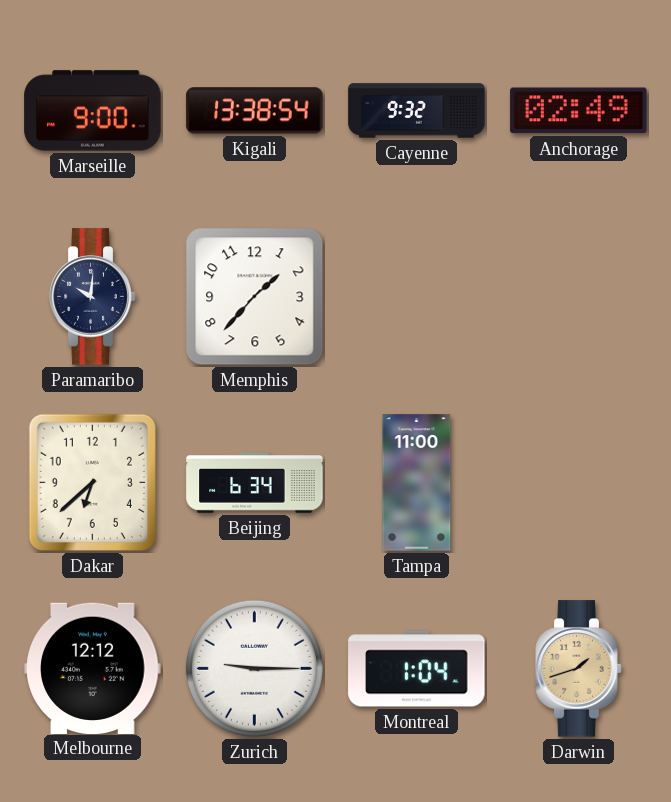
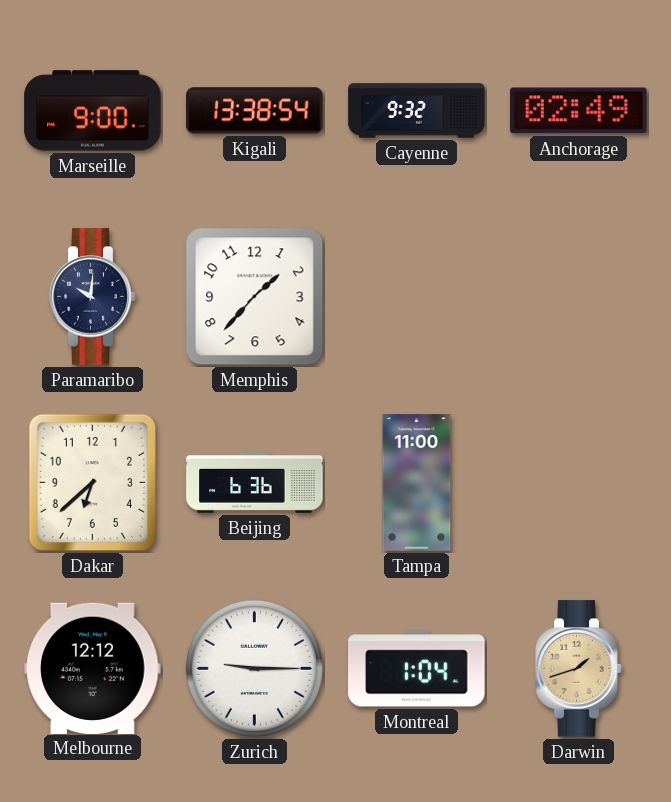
Beijing: 6:34 -> 6:36
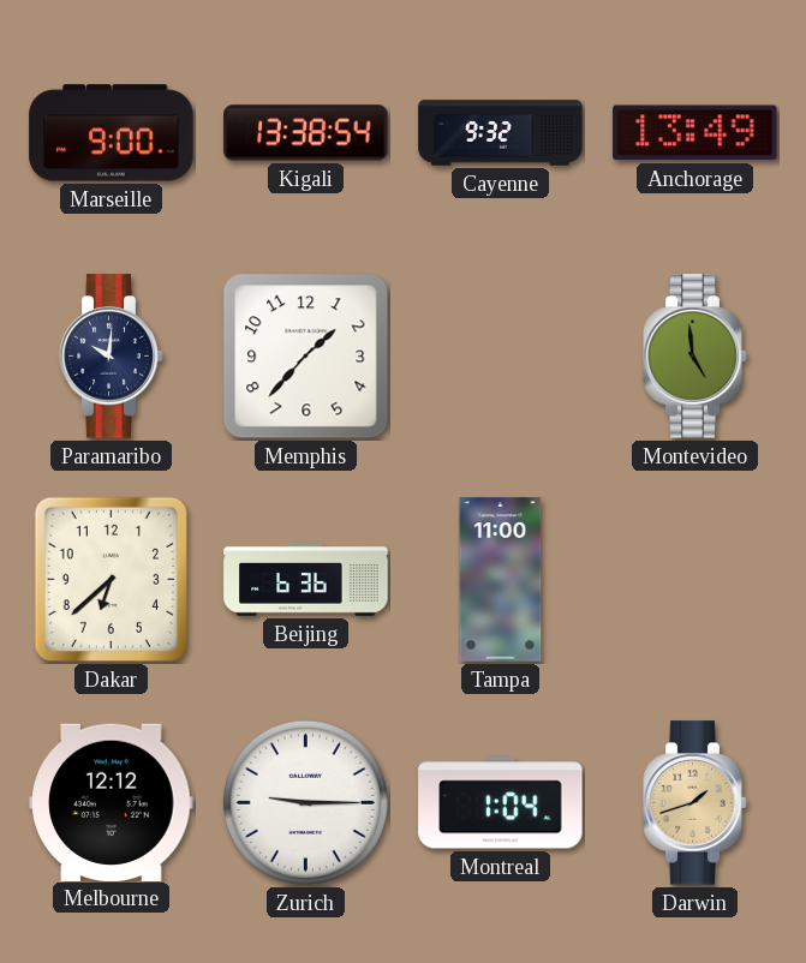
Anchorage: 02:49 -> 13:49
Montevideo: none -> 4:59
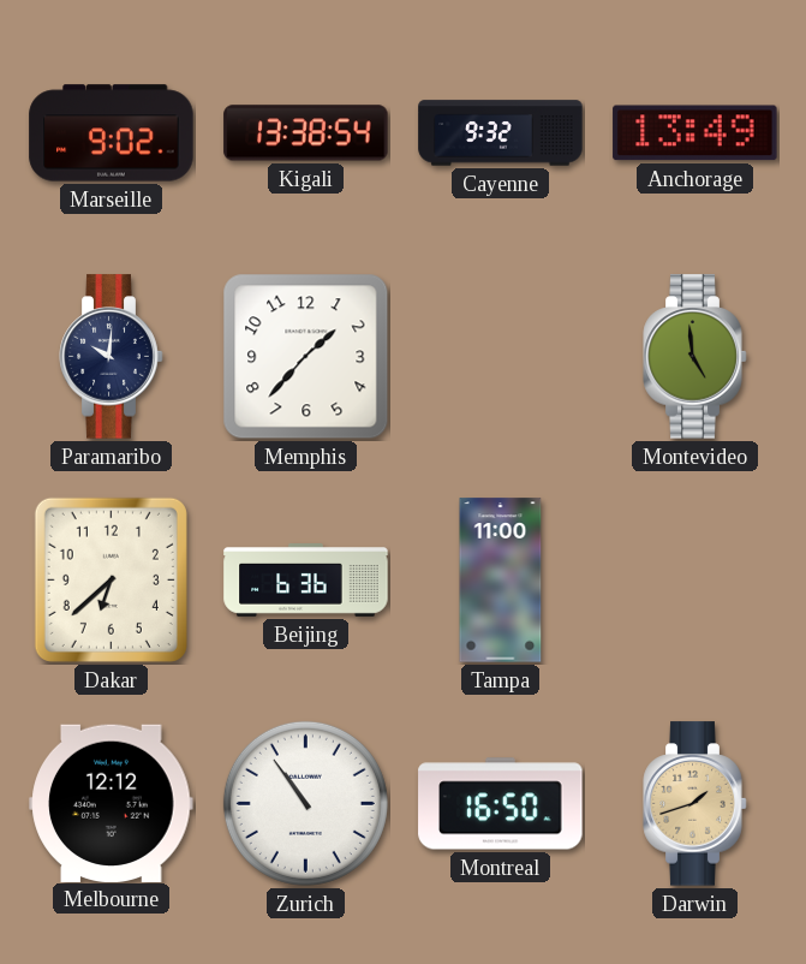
Marseille: 9:00 -> 9:02
Zurich: 9:15 -> 10:54
Montreal: 1:04 -> 16:50
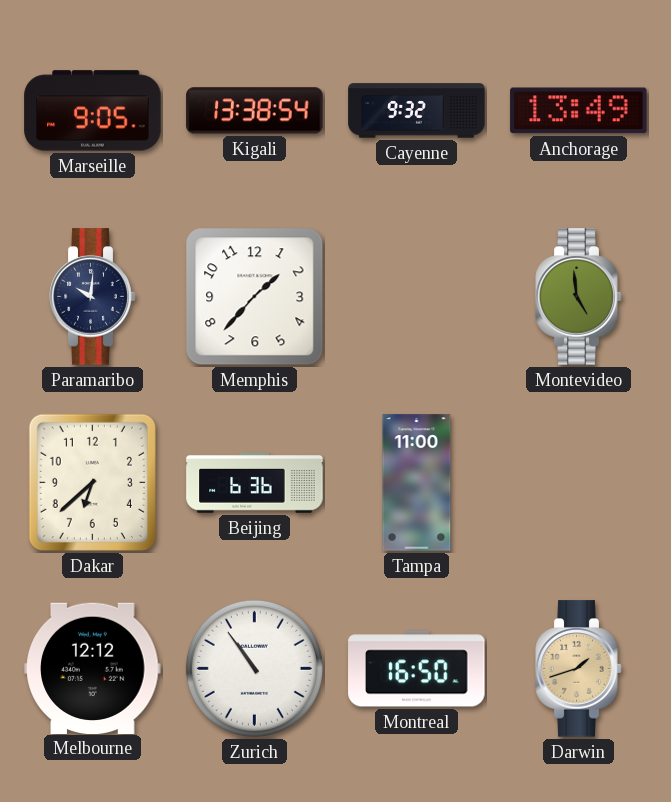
Marseille: 9:02 -> 9:05
